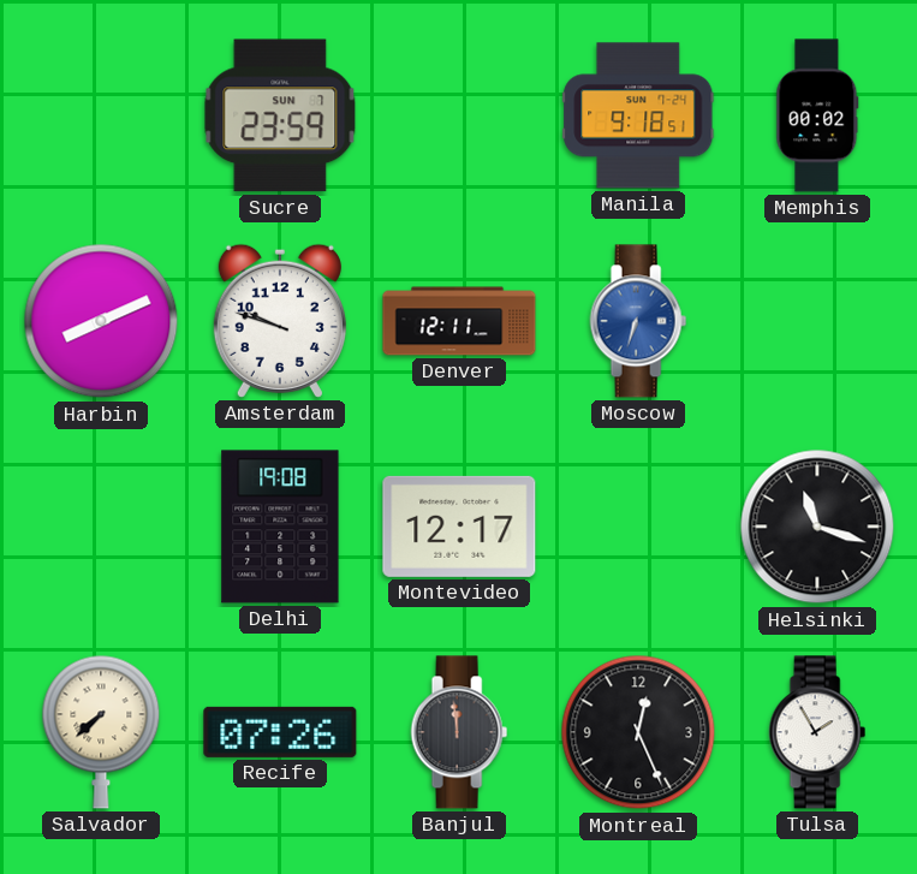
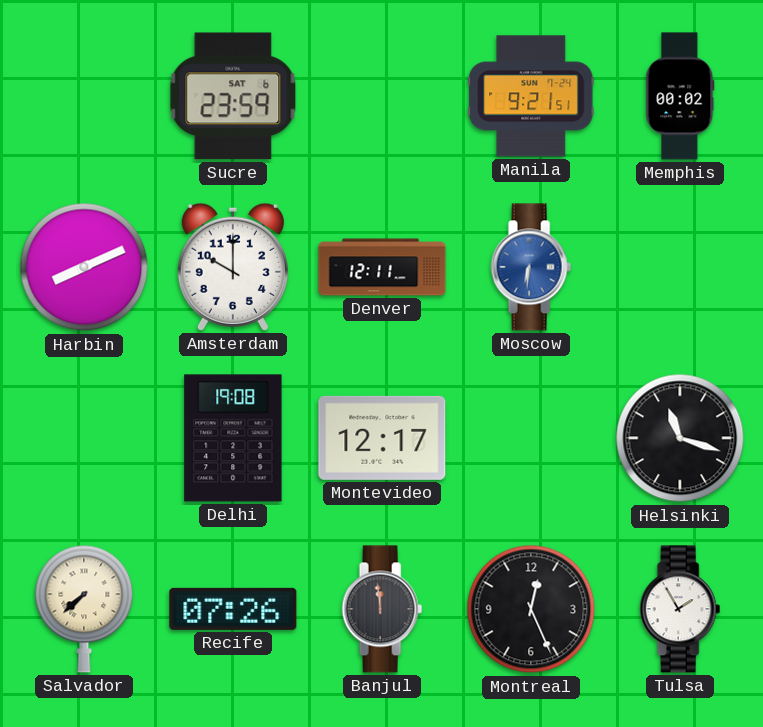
Sucre date: SUN 7 -> SAT 6
Manila: 9:18 -> 9:21
Amsterdam: 9:48 -> 10:00
Moscow: 6:33 -> 6:31
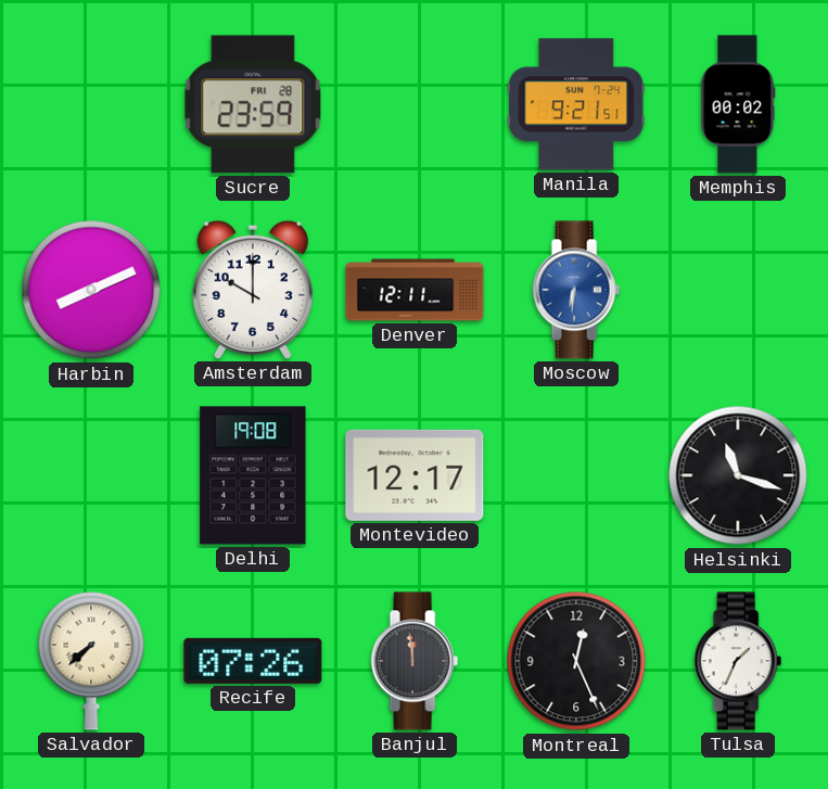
Sucre date: SAT 6 -> FRI 28
Tulsa: 1:55 -> 1:34
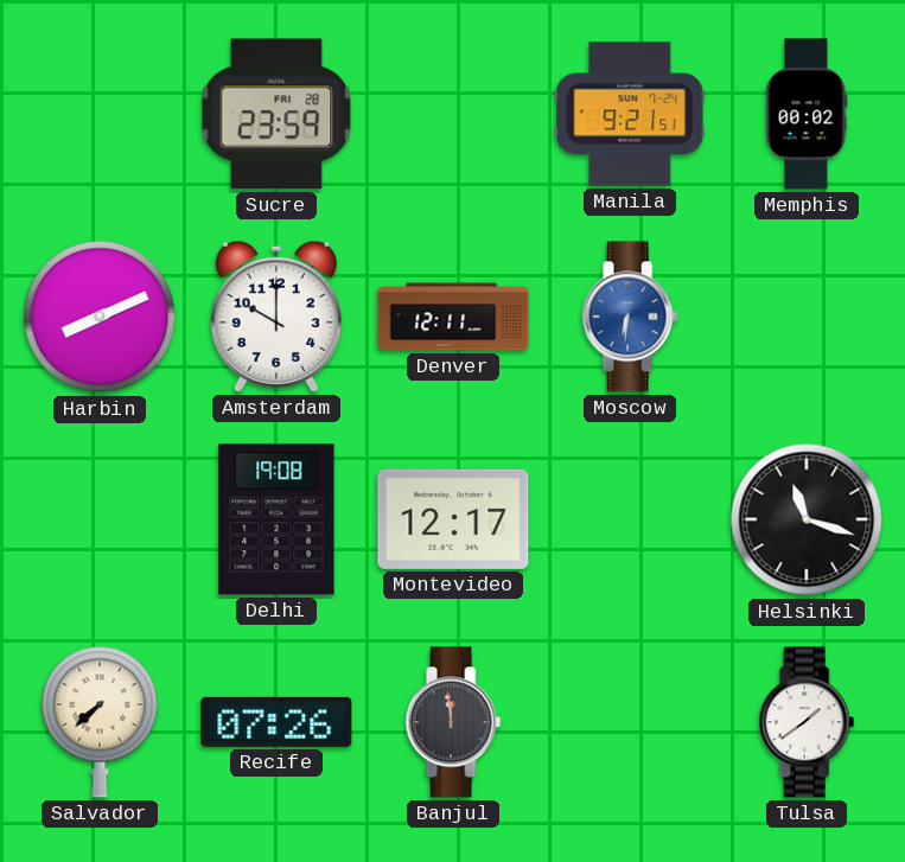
Montreal: 12:26 -> none
Tulsa: 1:34 -> 1:39
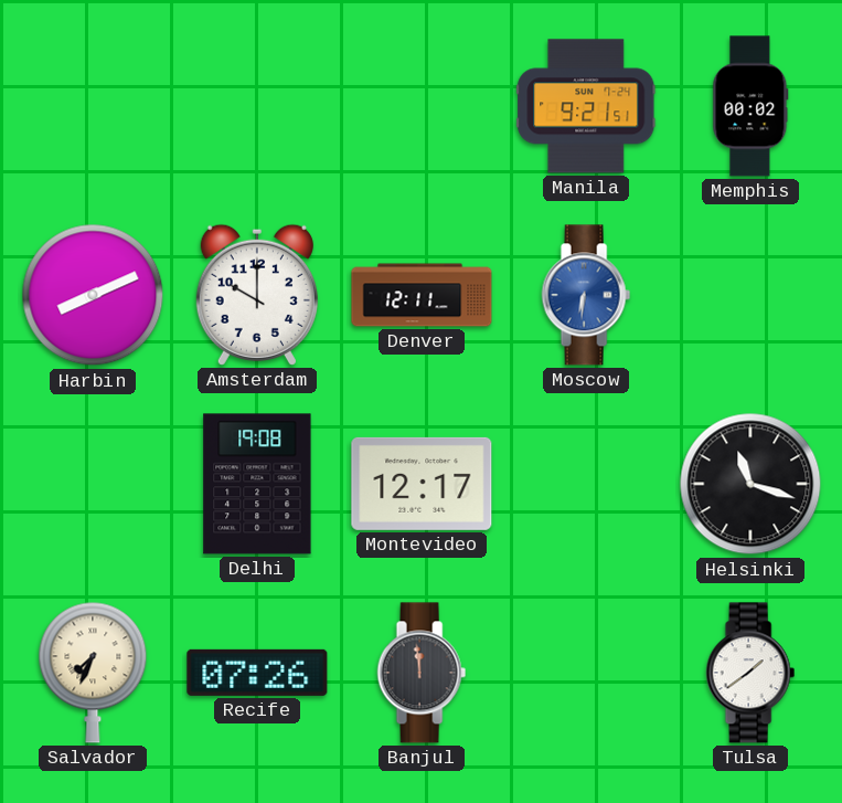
Sucre: 23:59 -> none
Salvador: 7:38 -> 7:34
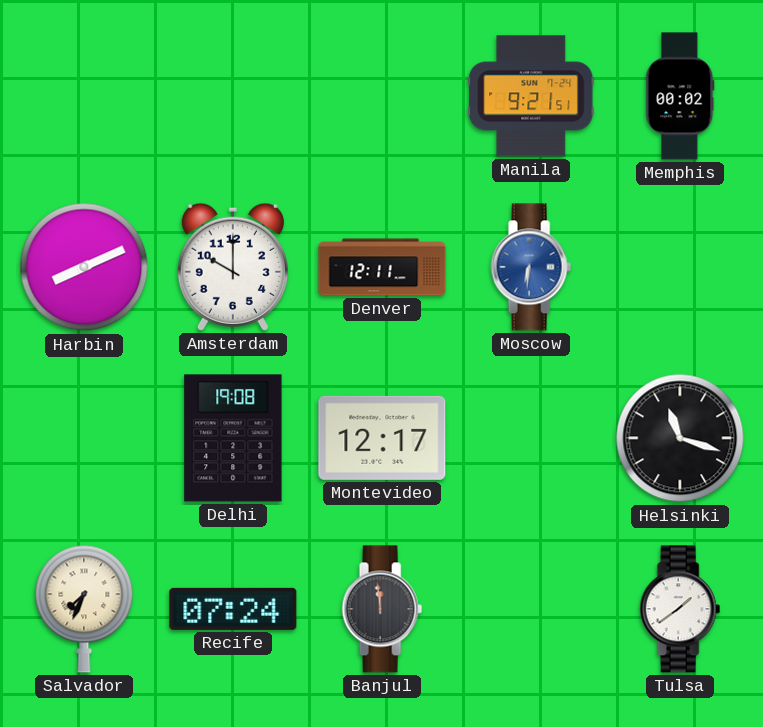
Recife: 07:26 -> 07:24
